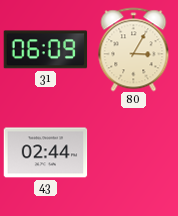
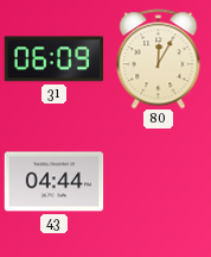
80: 3:05 -> 12:05
43: 02:44 -> 04:44
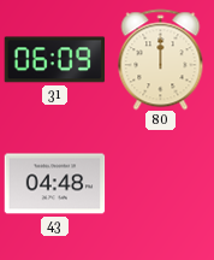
80: 12:05 -> 12:00
43: 04:44 -> 04:48
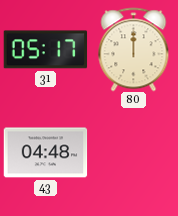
31: 06:09 -> 05:17
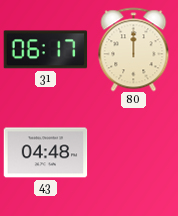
31: 05:17 -> 06:17
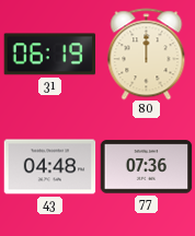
31: 06:17 -> 06:19
77: none -> 07:36
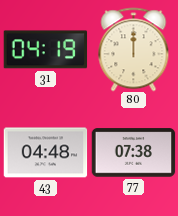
31: 06:19 -> 04:19
77: 07:36 -> 07:38
